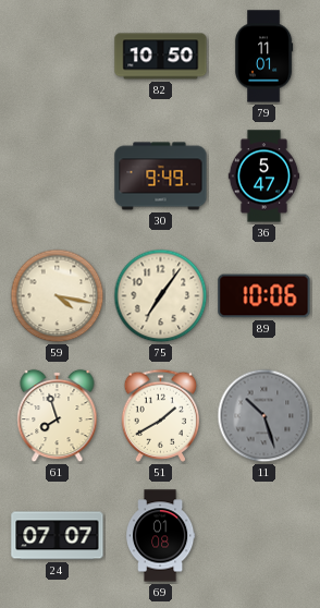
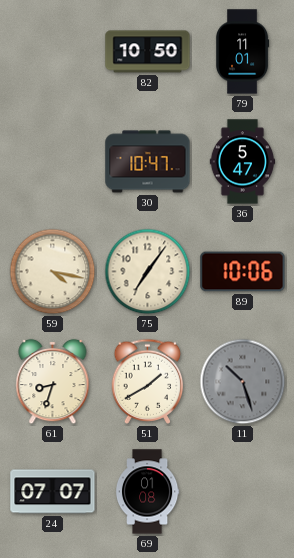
30: 9:49 -> 10:47
61: 7:57 -> 8:33
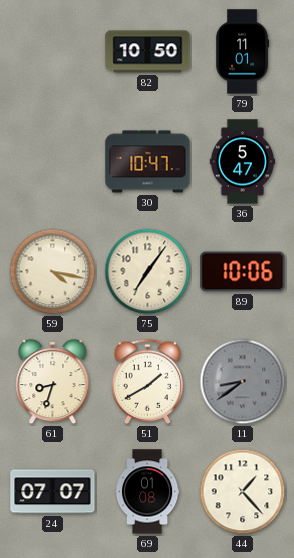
11: 10:27 -> 8:39
44: none -> 1:23
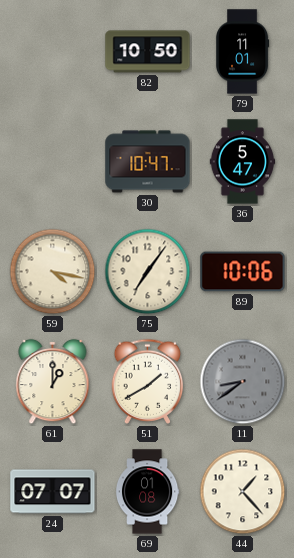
61: 8:33 -> 1:00
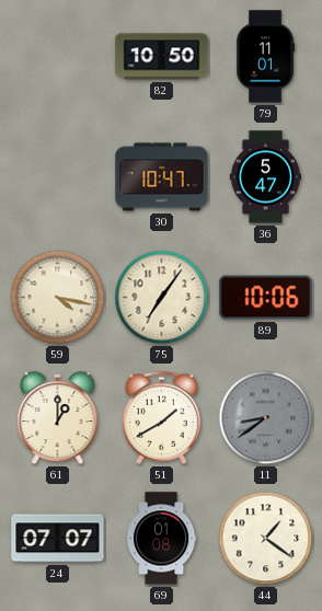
44: 1:23 -> 1:21
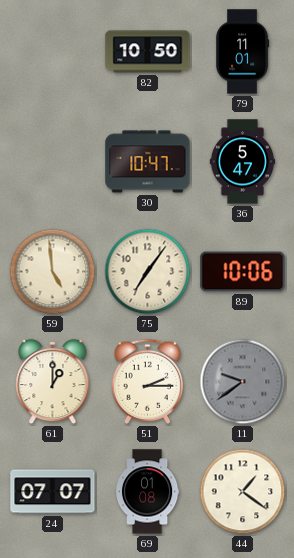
59: 4:17 -> 4:59
51: 1:40 -> 2:15
11: 8:39 -> 9:39
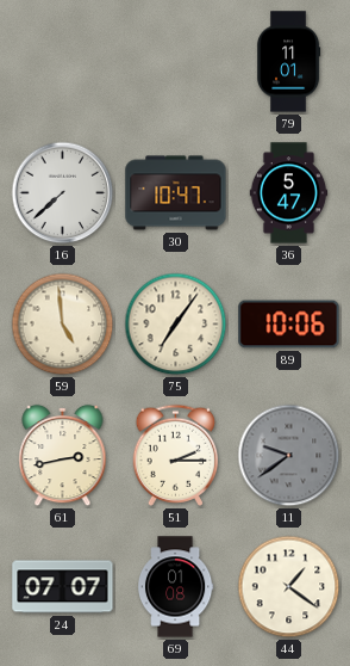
82: 10:50 -> none
16: none -> 7:38
61: 1:00 -> 2:43
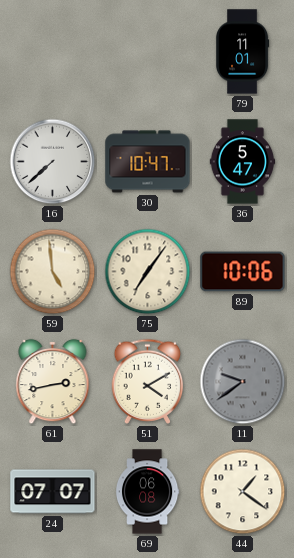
51: 2:15 -> 4:10
69: 01:08 -> 06:08
